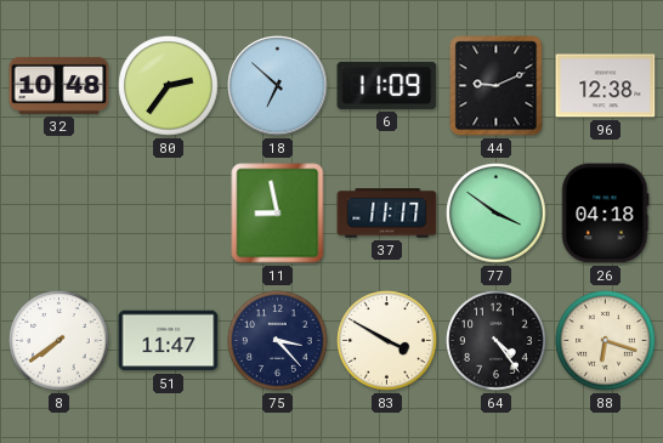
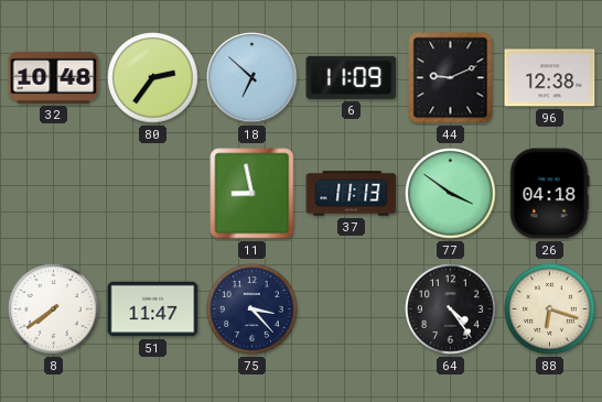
37: 11:17 -> 11:13
83: 3:50 -> none
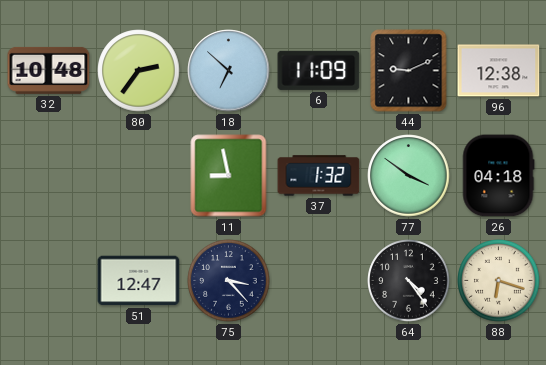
37: 11:13 -> 1:32
8: 7:39 -> none
51: 11:47 -> 12:47
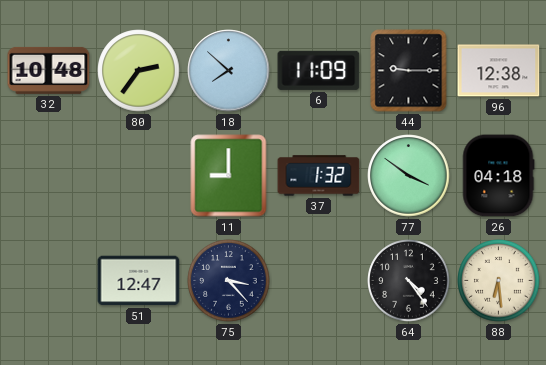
18: 6:52 -> 7:52
44: 9:11 -> 9:15
11: 8:58 -> 9:00
88: 6:18 -> 6:29
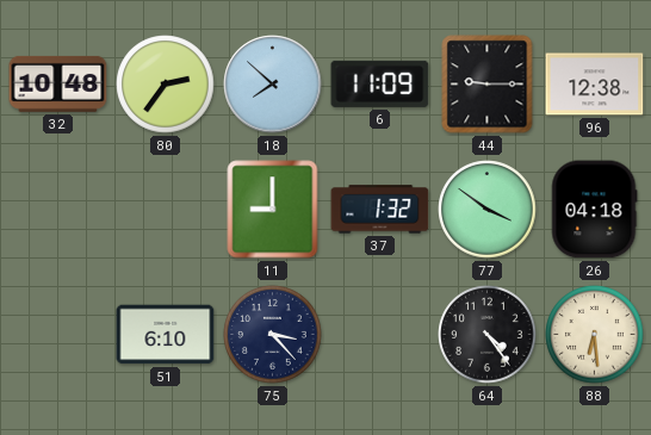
51: 12:47 -> 6:10
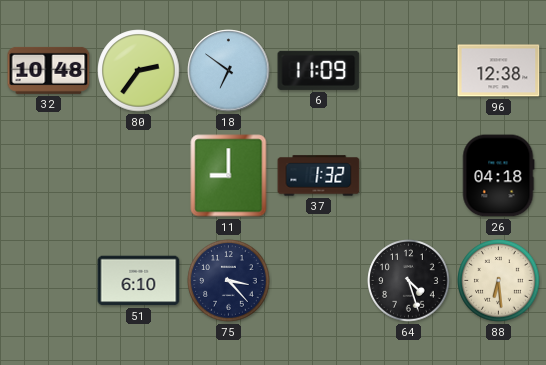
18: 7:52 -> 6:51
44: 9:15 -> none
77: 3:51 -> none
64: 4:24 -> 4:27
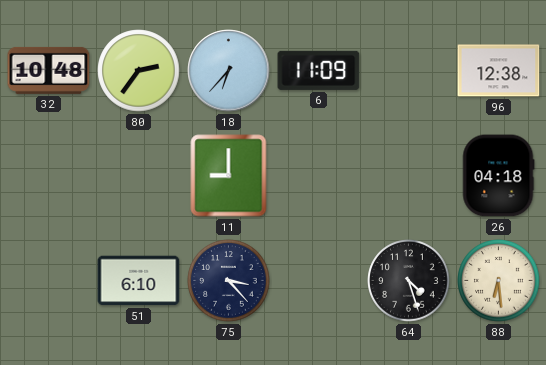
18: 6:51 -> 6:37
37: 1:32 -> none
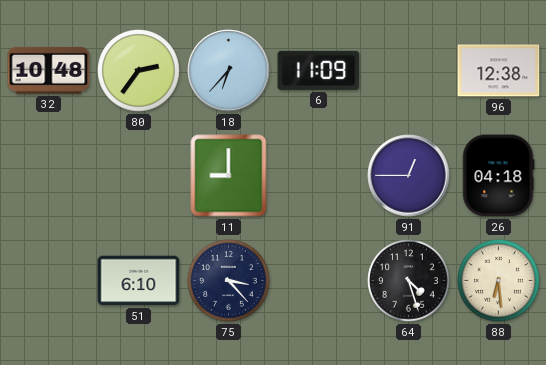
91: none -> 12:45
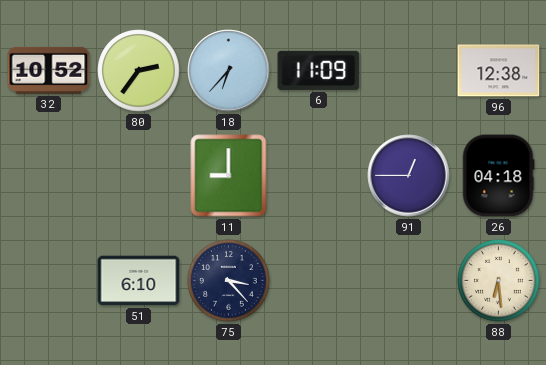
32: 10:48 -> 10:52
64: 4:27 -> none
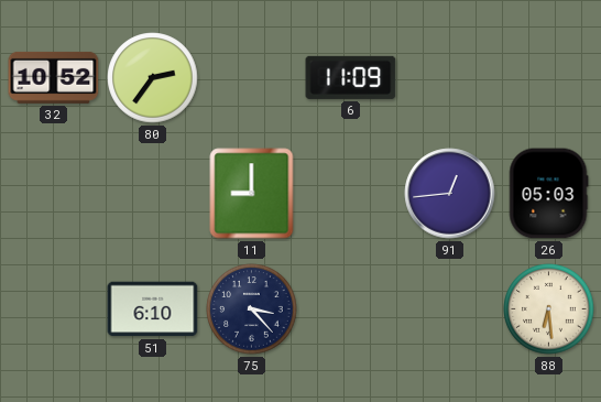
18: 6:37 -> none
96: 12:38 -> none
91: 12:45 -> 12:44
26: 04:18 -> 05:03
